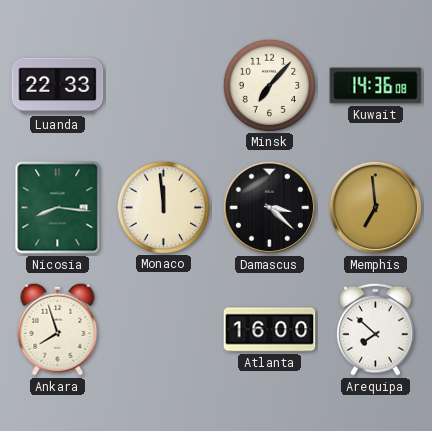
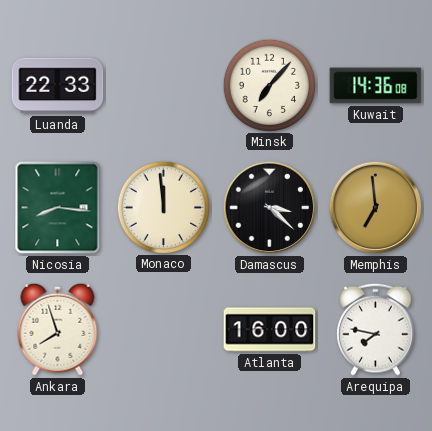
Arequipa: 7:52 -> 7:47
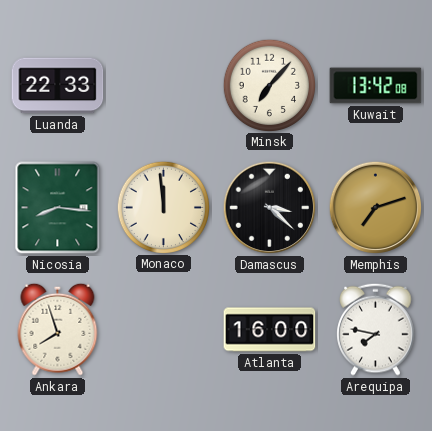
Kuwait: 14:36 -> 13:42
Memphis: 6:59 -> 7:12
